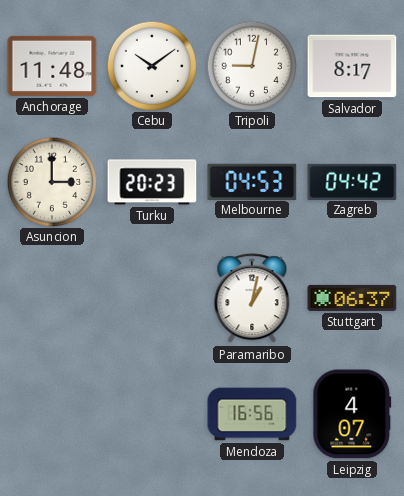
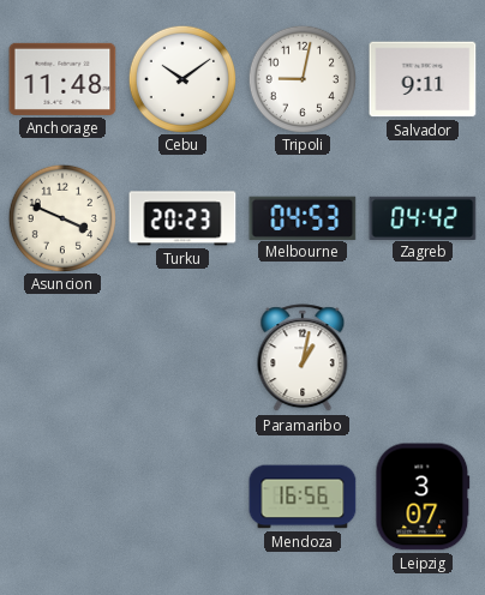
Salvador: 8:17 -> 9:11
Asuncion: 3:00 -> 3:49
Stuttgart: 06:37 -> none
Leipzig: 4:07 -> 3:07
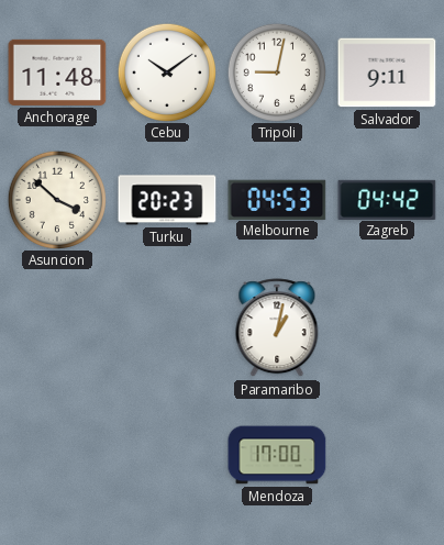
Asuncion: 3:49 -> 3:52
Mendoza: 16:56 -> 17:00
Leipzig: 3:07 -> none
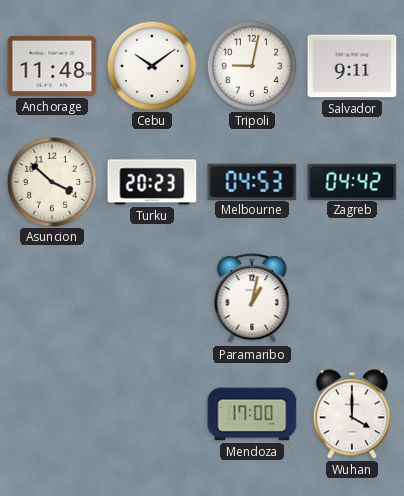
Wuhan: none -> 4:00
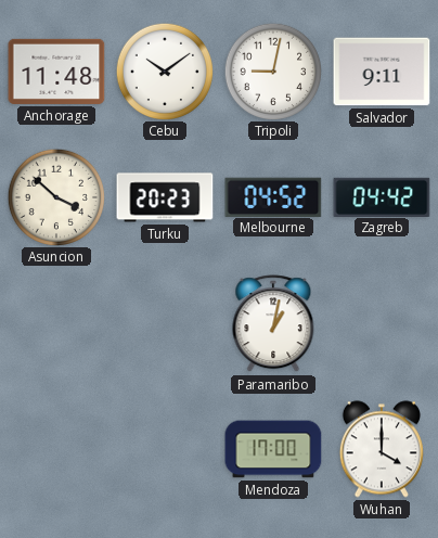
Melbourne: 04:53 -> 04:52
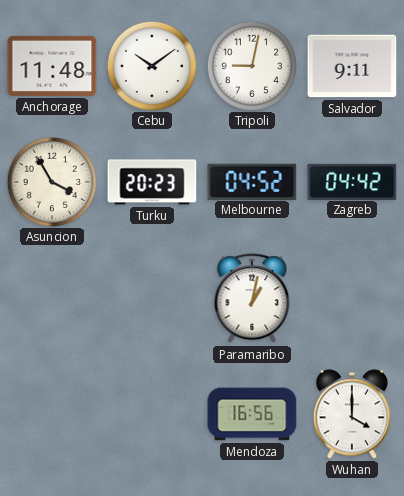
Asuncion: 3:52 -> 3:55
Mendoza: 17:00 -> 16:56
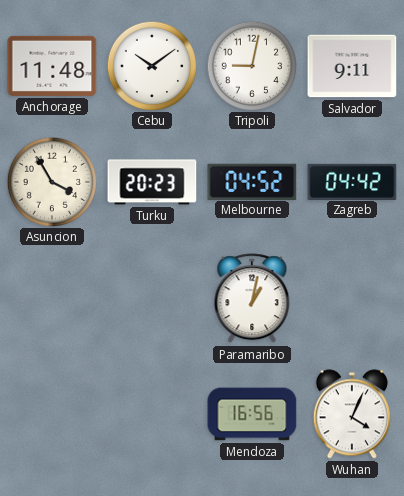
Wuhan: 4:00 -> 4:04
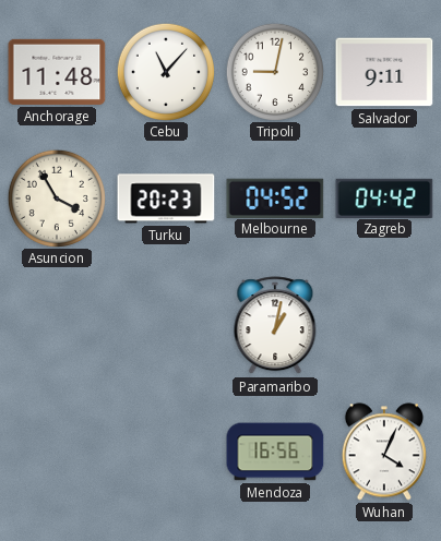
Cebu: 10:09 -> 11:07
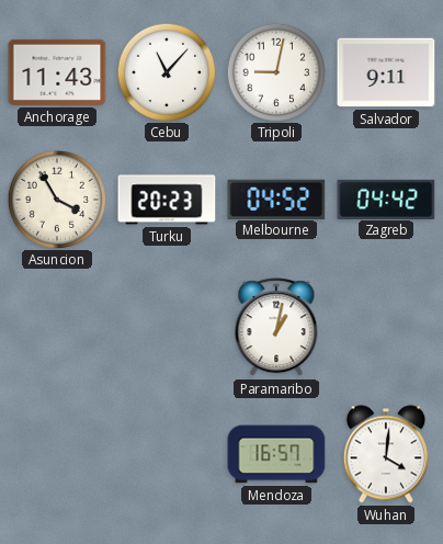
Anchorage: 11:48 -> 11:43
Mendoza: 16:56 -> 16:57
Wuhan: 4:04 -> 4:01
